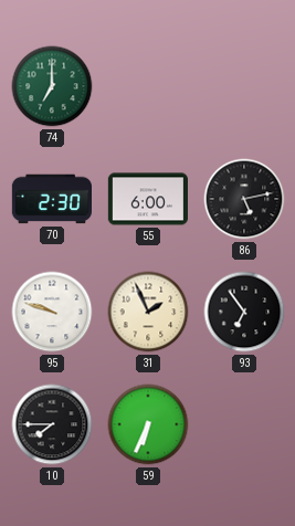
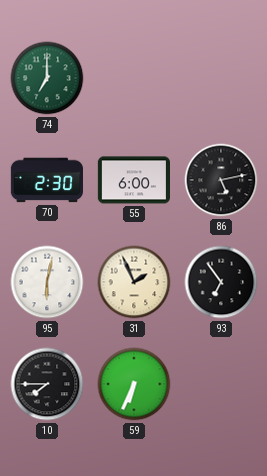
95: 9:48 -> 6:02
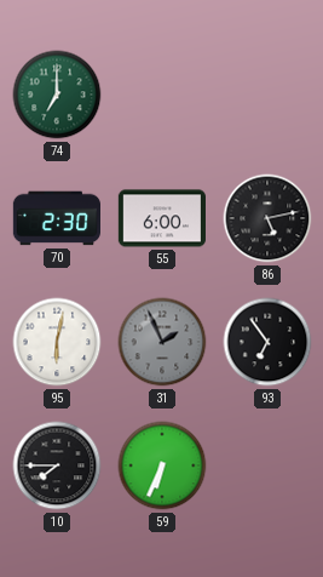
31 dial: cream -> grey
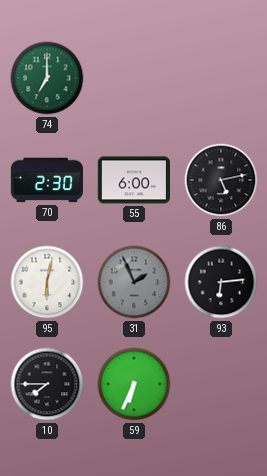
93: 6:54 -> 6:14
